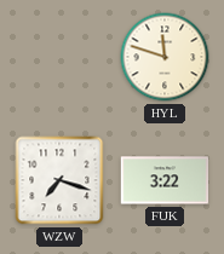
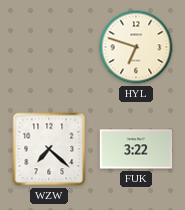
HYL: 11:48 -> 6:48
WZW: 7:18 -> 7:22
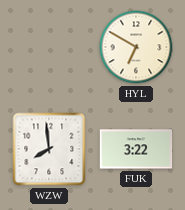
HYL: 6:48 -> 6:50
WZW: 7:22 -> 7:59
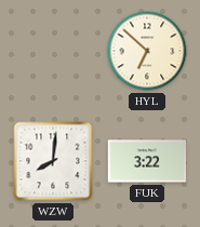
HYL: 6:50 -> 6:52
WZW: 7:59 -> 8:01
